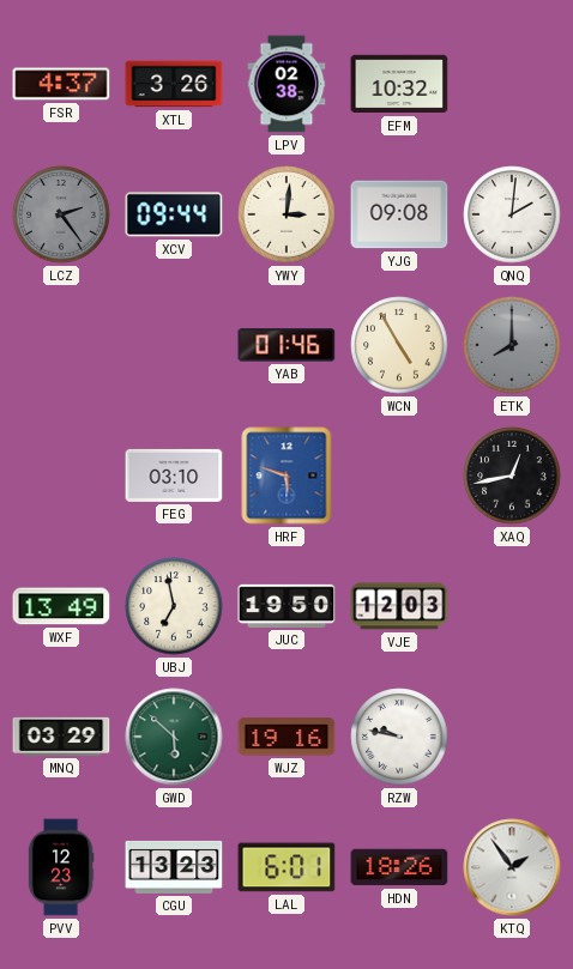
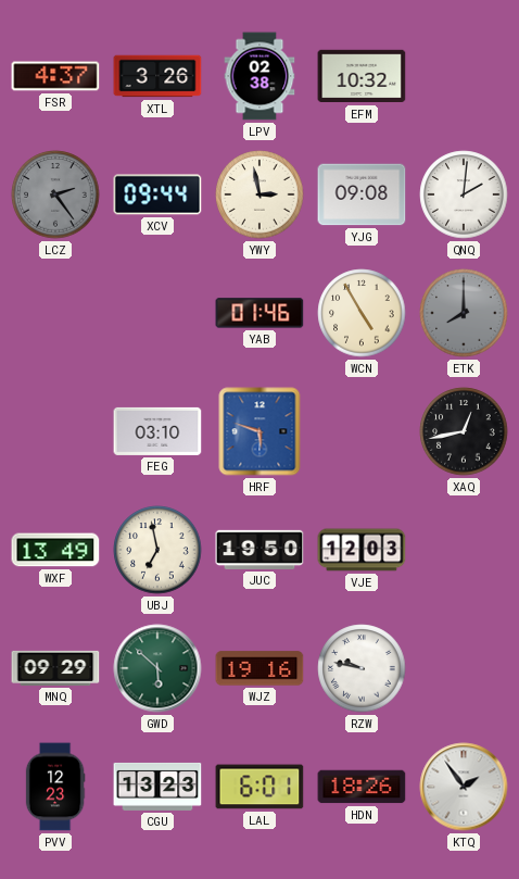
YWY: 3:01 -> 2:58
MNQ: 03:29 -> 09:29
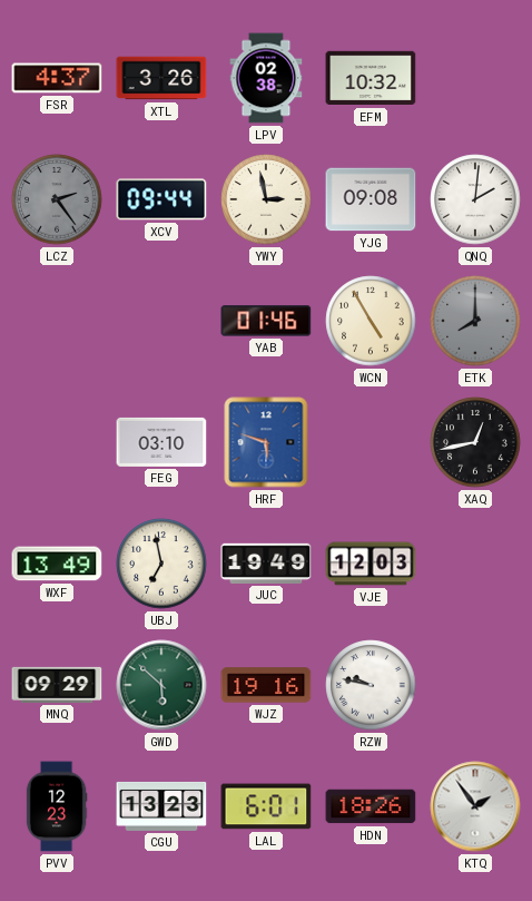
JUC: 19:50 -> 19:49
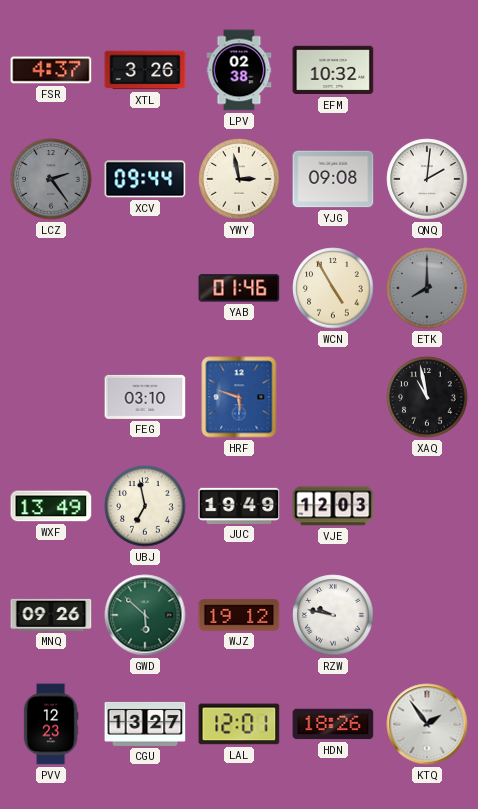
XAQ: 12:43 -> 10:58
MNQ: 09:29 -> 09:26
WJZ: 19:16 -> 19:12
CGU: 13:23 -> 13:27
LAL: 6:01 -> 12:01
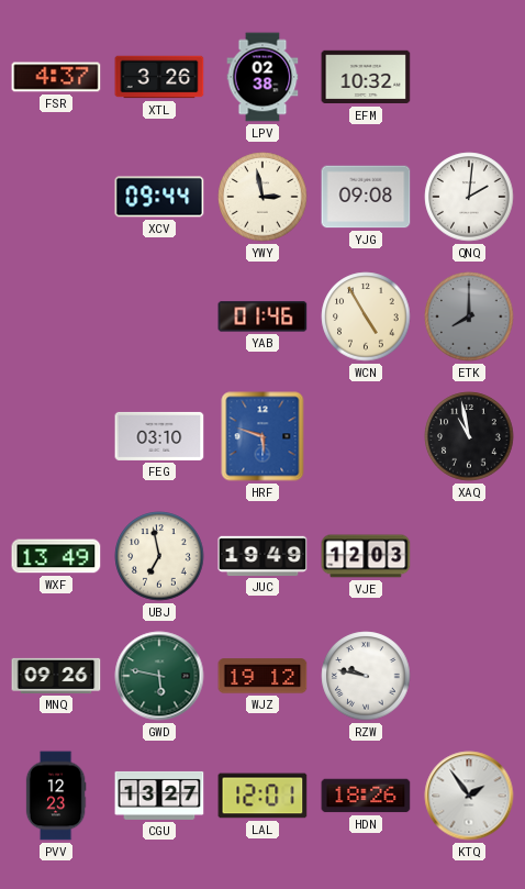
LCZ: 2:24 -> none
GWD: 5:52 -> 5:47
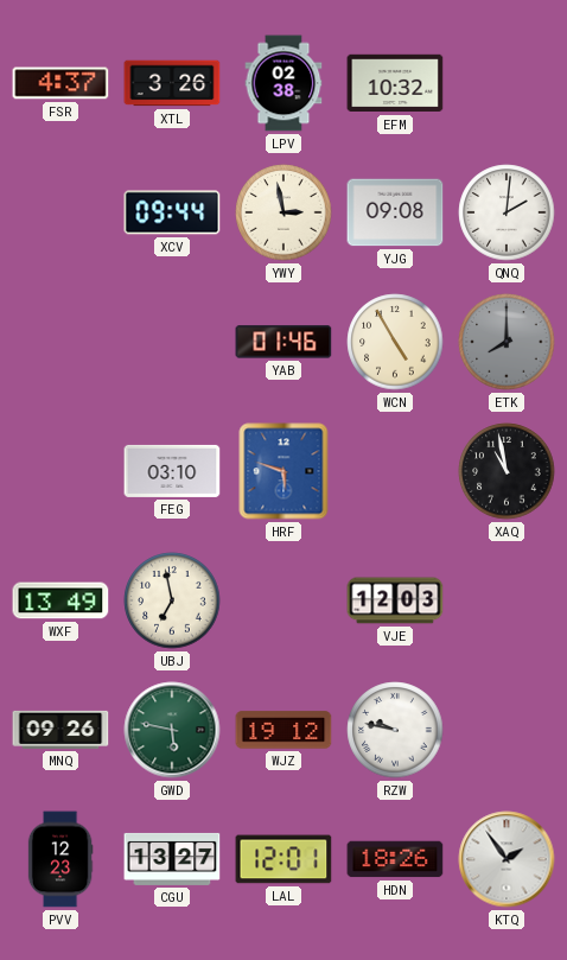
JUC: 19:49 -> none
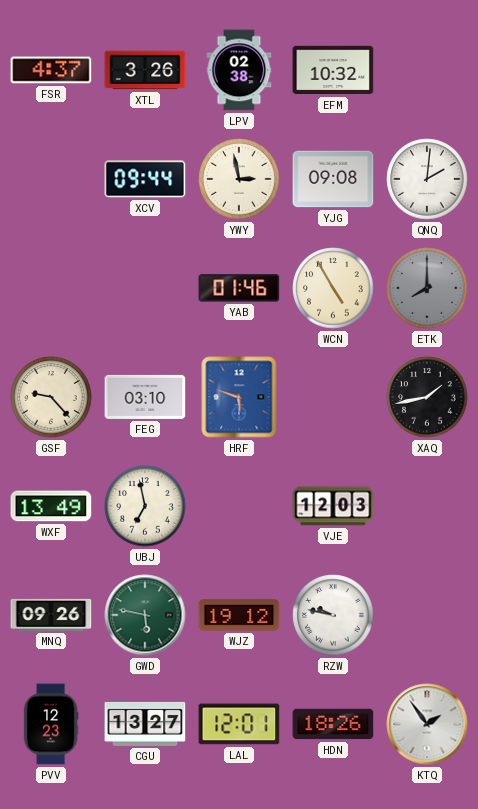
GSF: none -> 9:23
XAQ: 10:58 -> 1:43
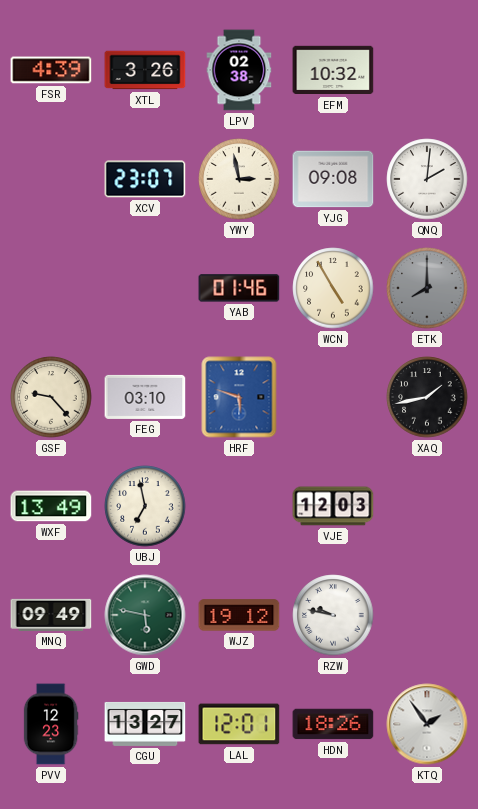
FSR: 4:37 -> 4:39
XCV: 09:44 -> 23:07
MNQ: 09:26 -> 09:49
